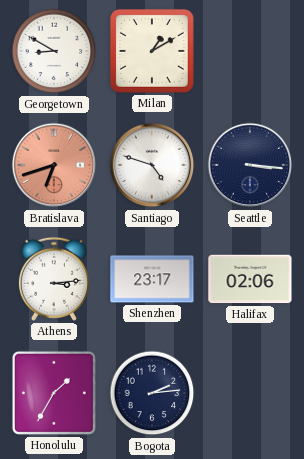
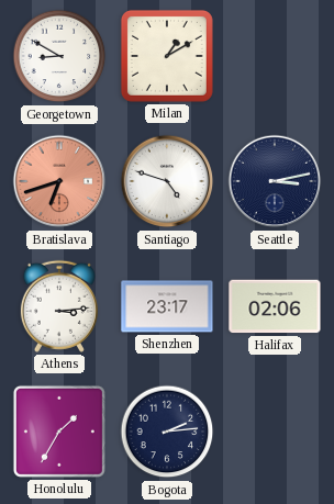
Seattle: 3:16 -> 3:13
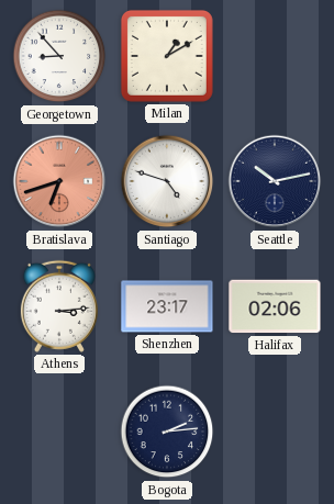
Georgetown: 8:50 -> 8:53
Seattle: 3:13 -> 10:13
Honolulu: 1:35 -> none
